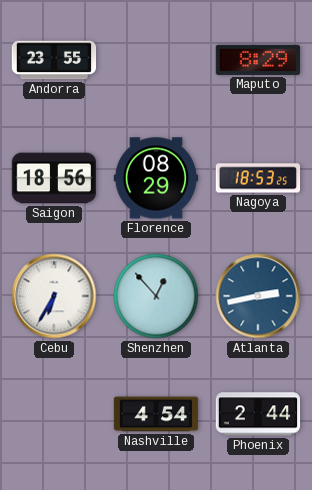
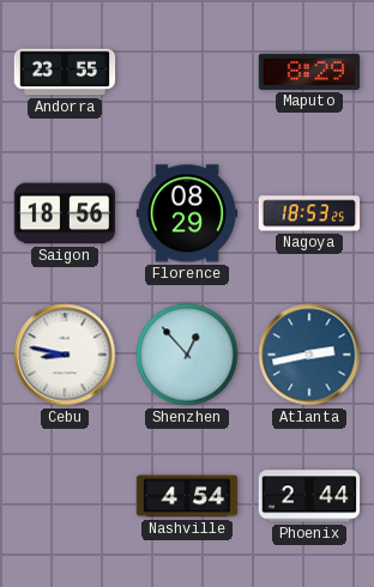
Cebu: 6:35 -> 8:47
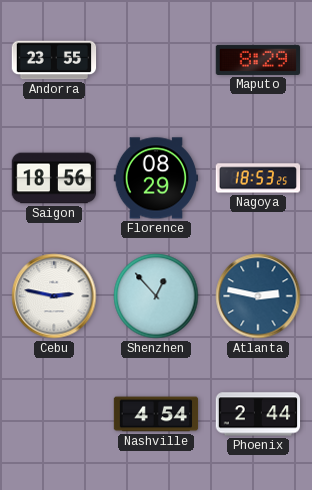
Cebu: 8:47 -> 2:47
Atlanta: 2:43 -> 2:47
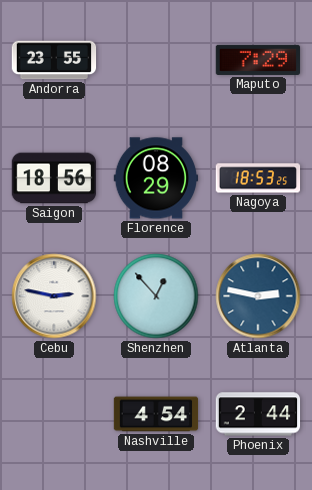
Maputo: 8:29 -> 7:29
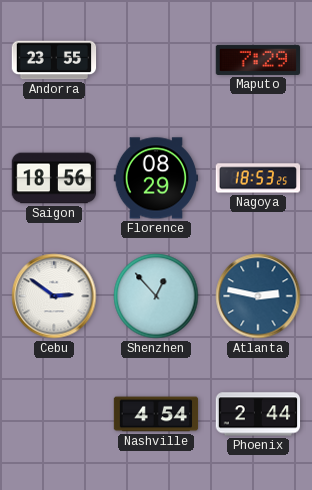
Cebu: 2:47 -> 2:51
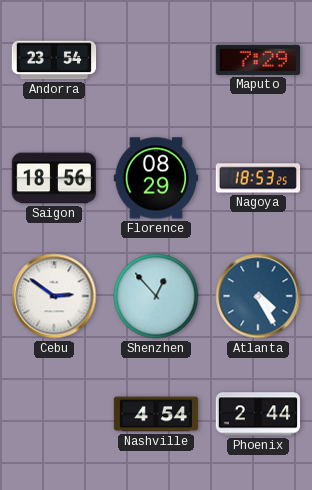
Andorra: 23:55 -> 23:54
Atlanta: 2:47 -> 4:25
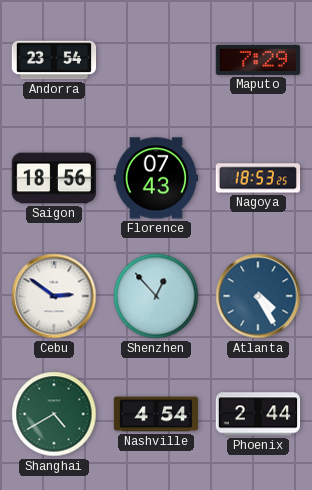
Florence: 08:29 -> 07:43
Shanghai: none -> 4:40
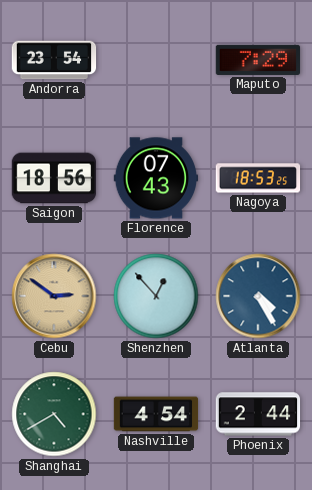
Cebu dial: white -> champagne
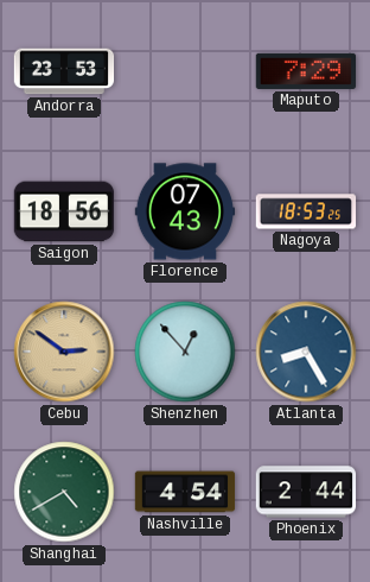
Andorra: 23:54 -> 23:53
Atlanta: 4:25 -> 8:25
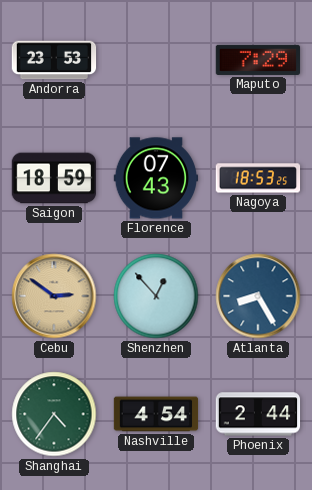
Saigon: 18:56 -> 18:59
Shanghai: 4:40 -> 4:36
